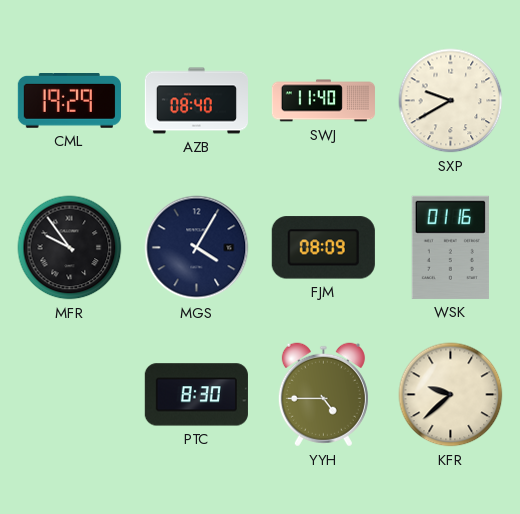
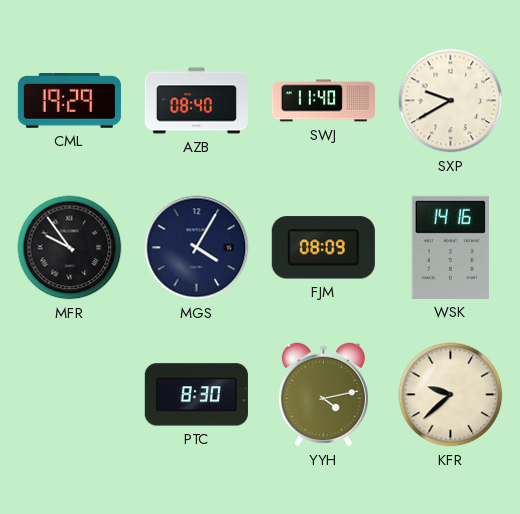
WSK: 01:16 -> 14:16
YYH: 4:45 -> 4:13
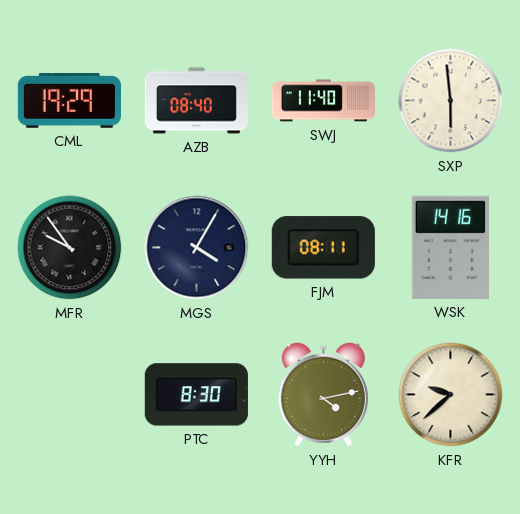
SXP: 9:40 -> 5:59
FJM: 08:09 -> 08:11
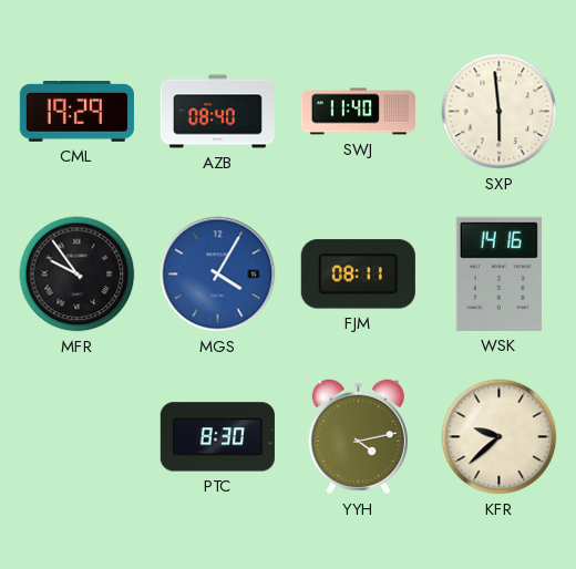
MGS dial: navy -> blue
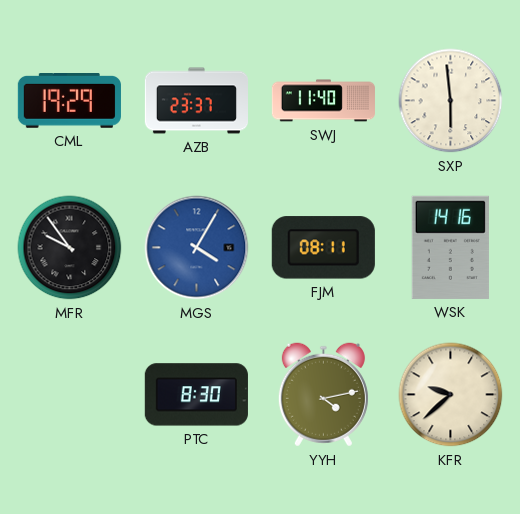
AZB: 08:40 -> 23:37
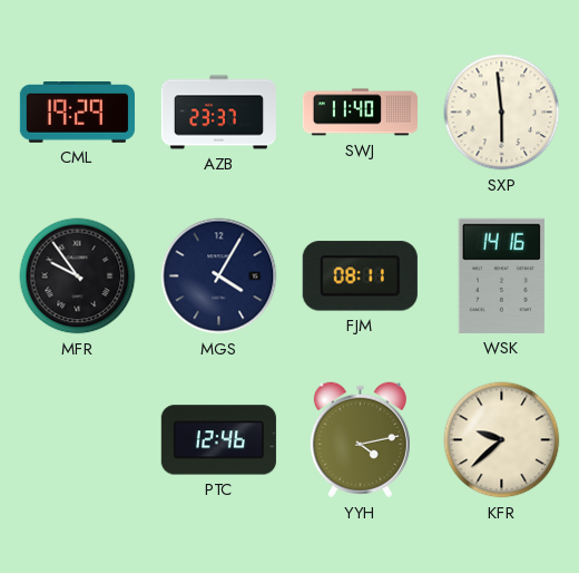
MGS dial: blue -> navy
PTC: 8:30 -> 12:46
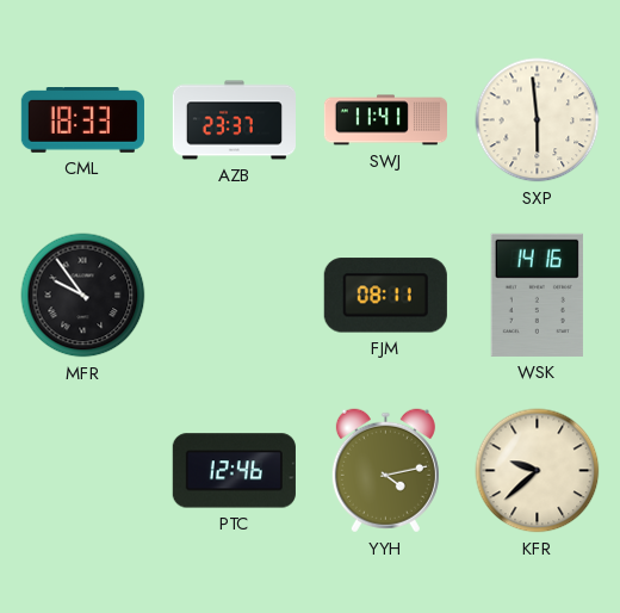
CML: 19:29 -> 18:33
SWJ: 11:40 -> 11:41
MGS: 4:05 -> none
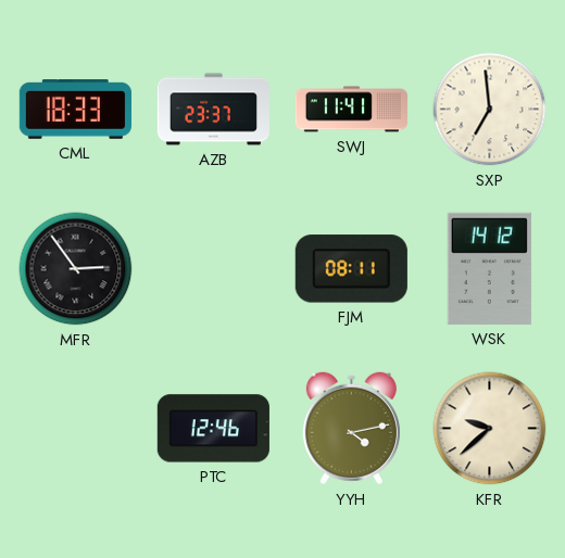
SXP: 5:59 -> 6:59
MFR: 9:54 -> 2:54
WSK: 14:16 -> 14:12
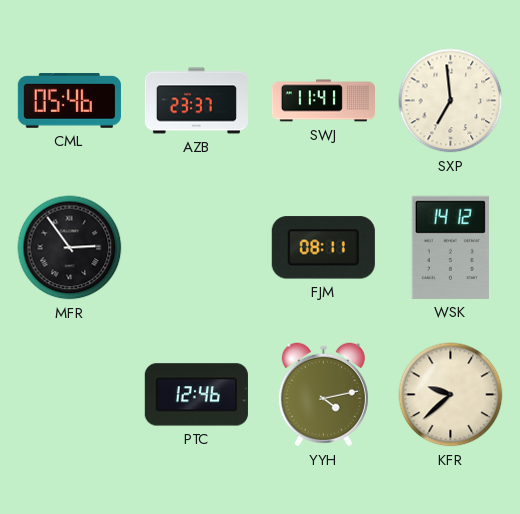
CML: 18:33 -> 05:46
